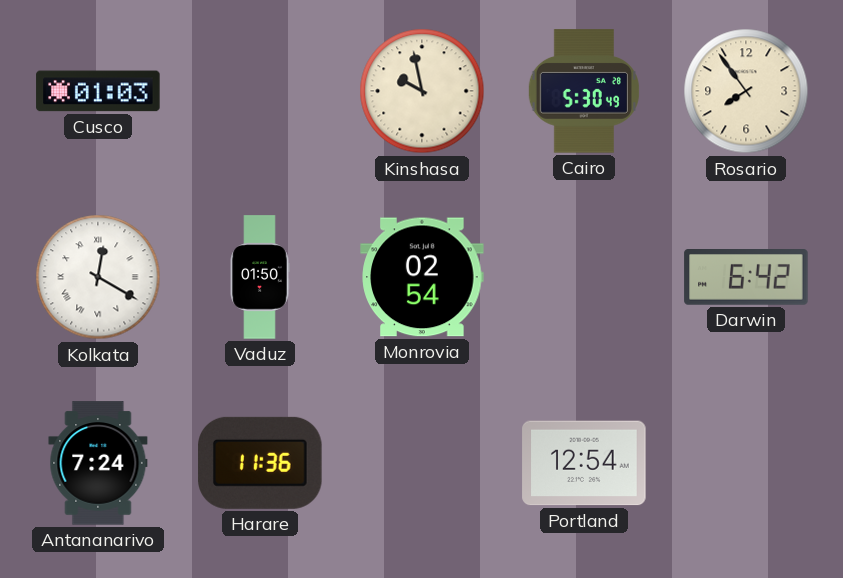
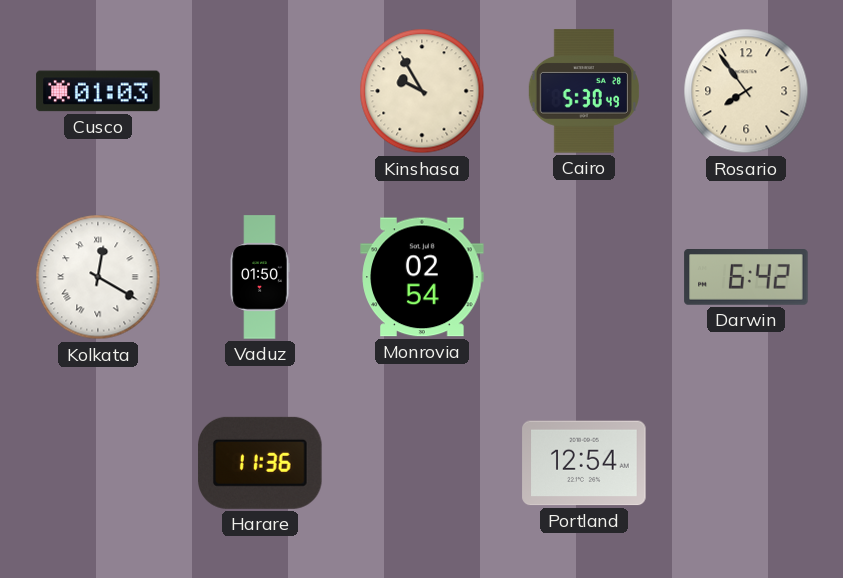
Kinshasa: 9:58 -> 9:55
Antananarivo: 7:24 -> none
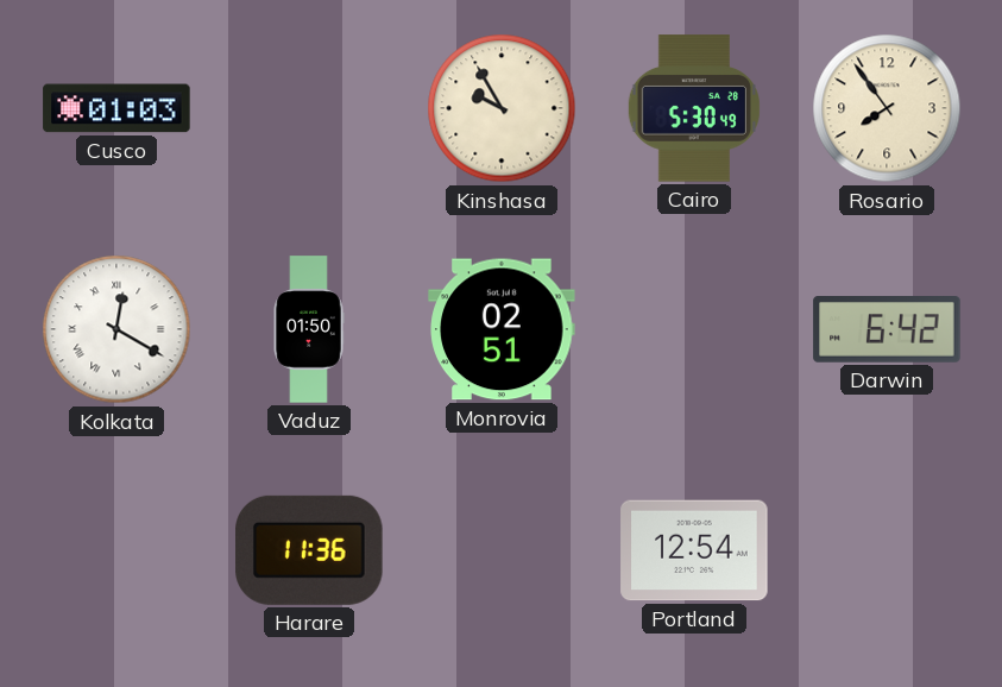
Monrovia: 02:54 -> 02:51
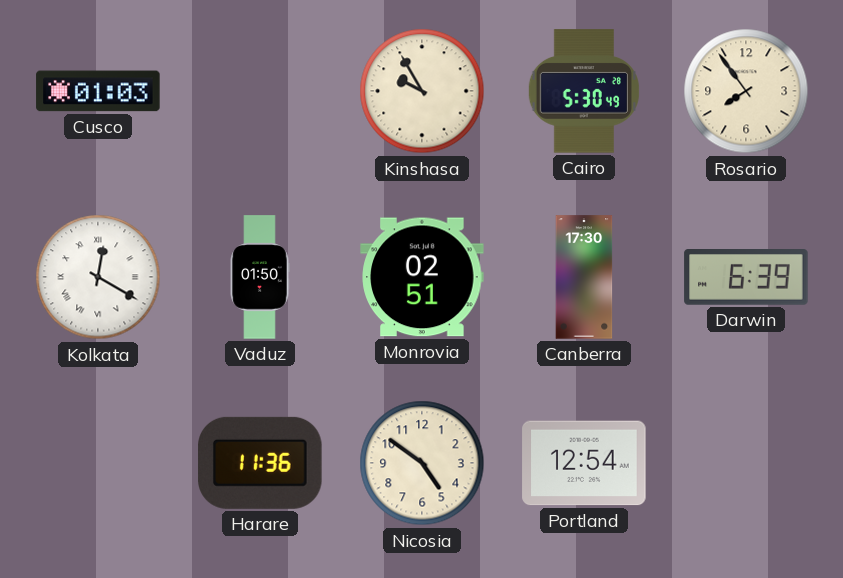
Canberra: none -> 17:30
Darwin: 6:42 -> 6:39
Nicosia: none -> 4:51
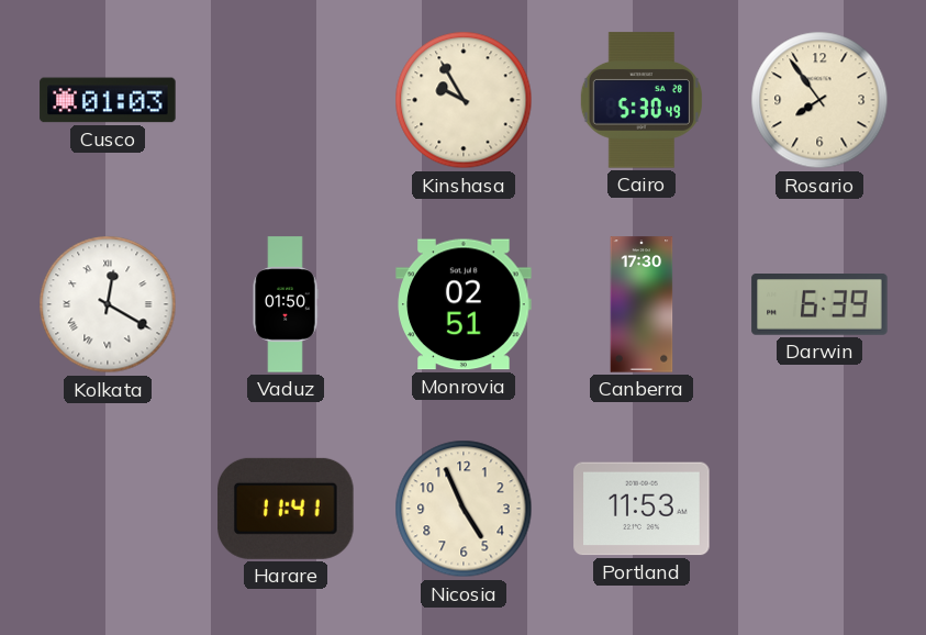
Harare: 11:36 -> 11:41
Nicosia: 4:51 -> 4:56
Portland: 12:54 -> 11:53
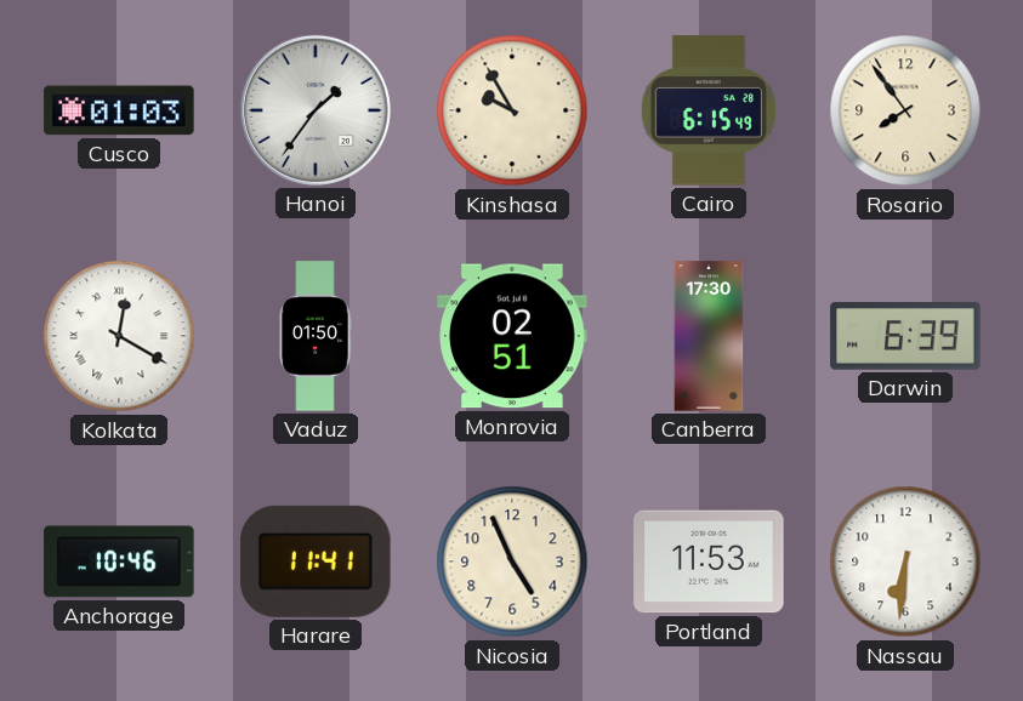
Hanoi: none -> 1:36
Cairo: 5:30 -> 6:15
Anchorage: none -> 10:46
Nassau: none -> 6:31
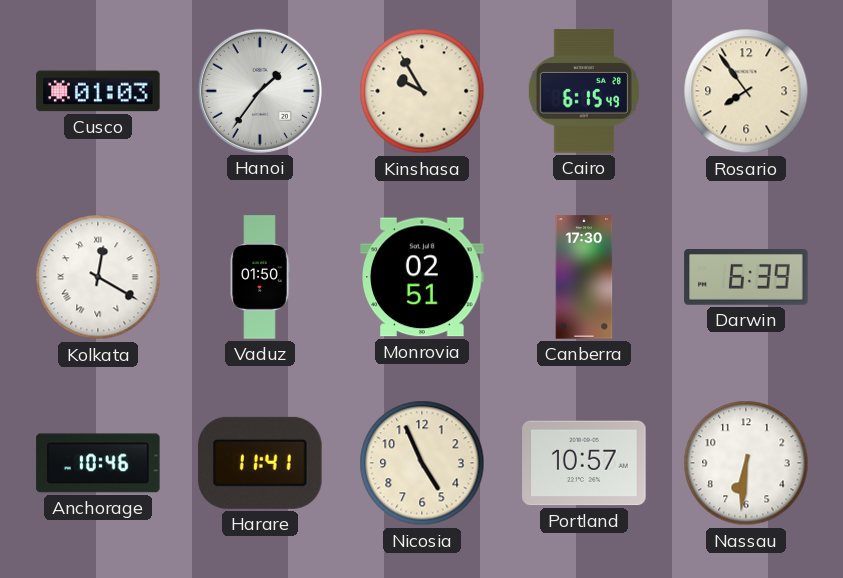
Portland: 11:53 -> 10:57
